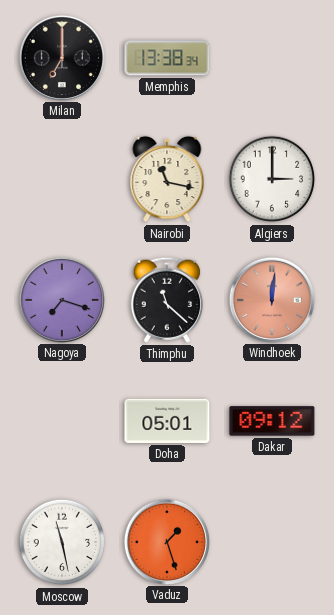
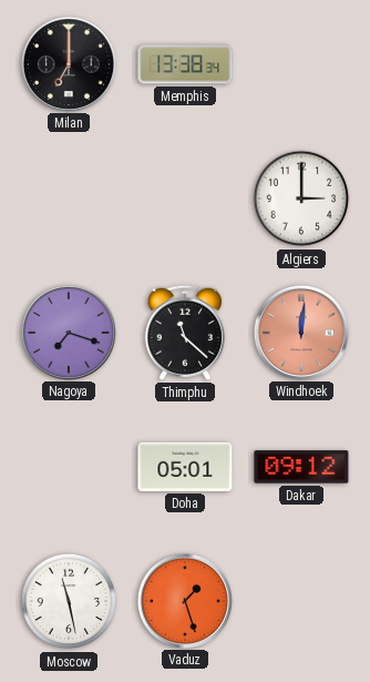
Nairobi: 11:17 -> none
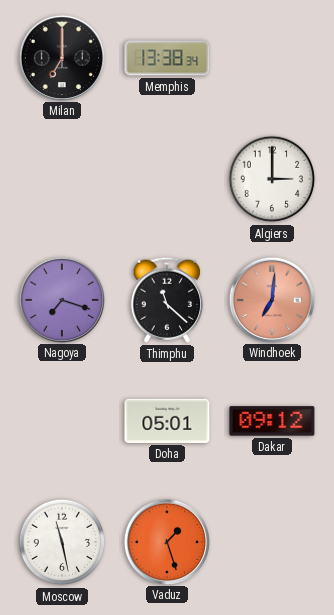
Windhoek: 12:01 -> 7:01
